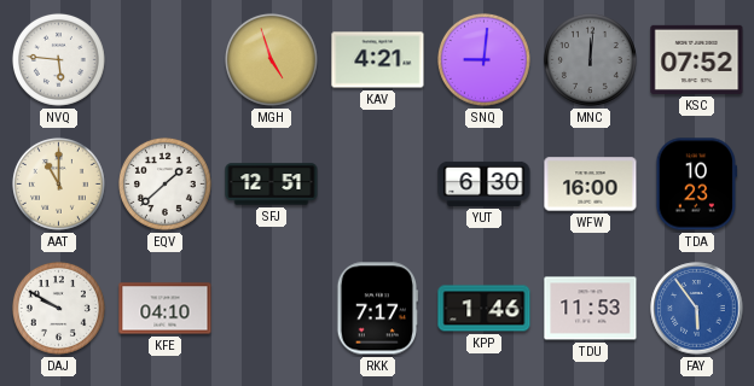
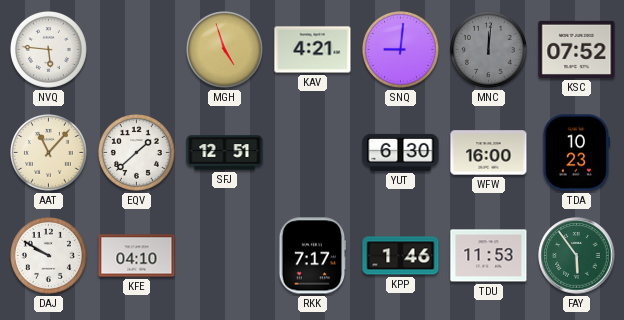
AAT: 11:00 -> 11:07
FAY dial: blue -> green
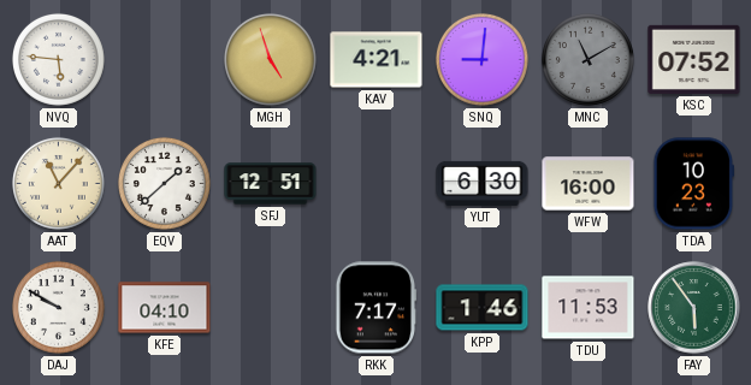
MNC: 12:01 -> 11:10
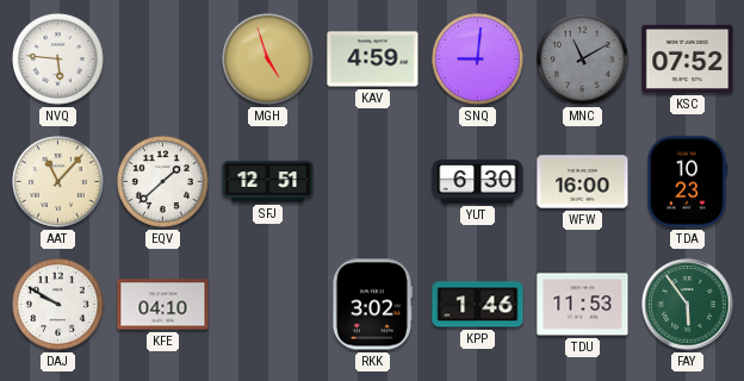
KAV: 4:21 -> 4:59
RKK: 7:17 -> 3:02
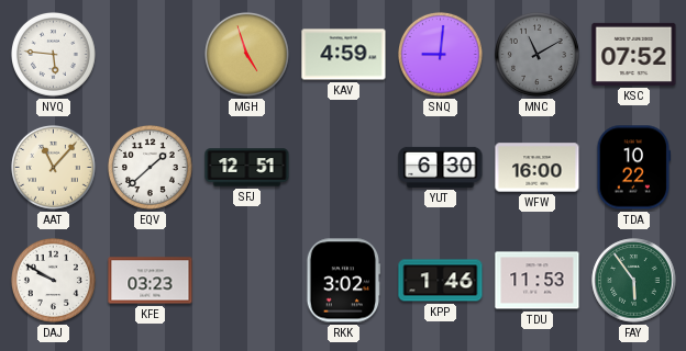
TDA: 10:23 -> 10:22
KFE: 04:10 -> 03:23
